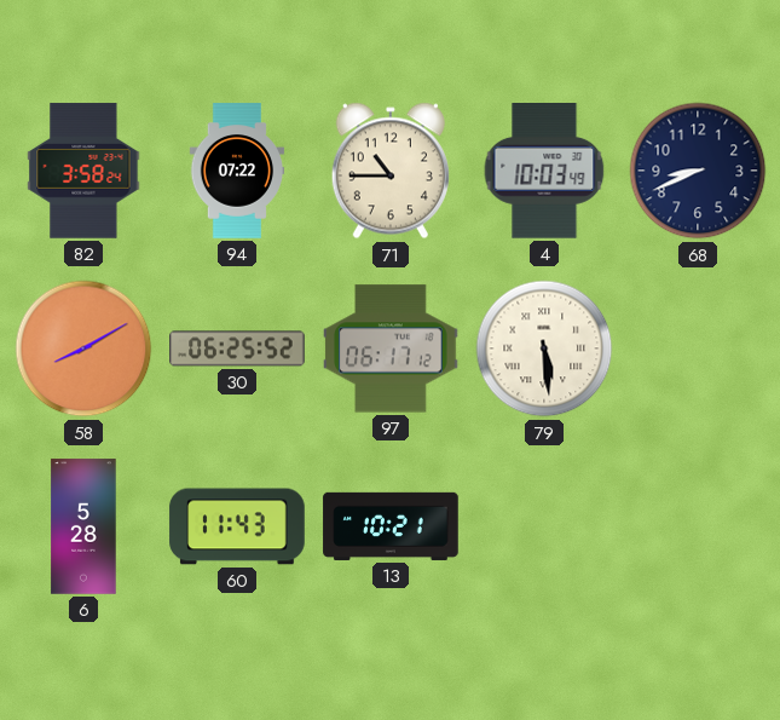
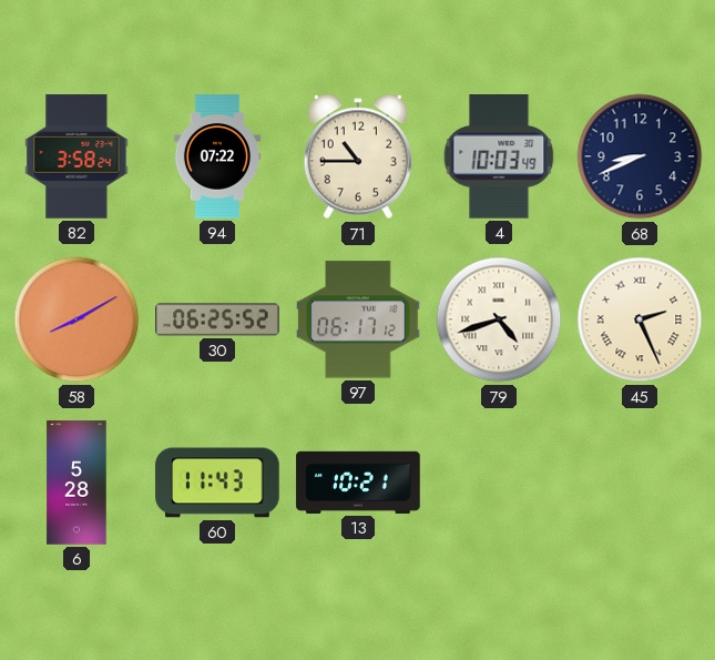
79: 5:29 -> 4:42
45: none -> 2:26
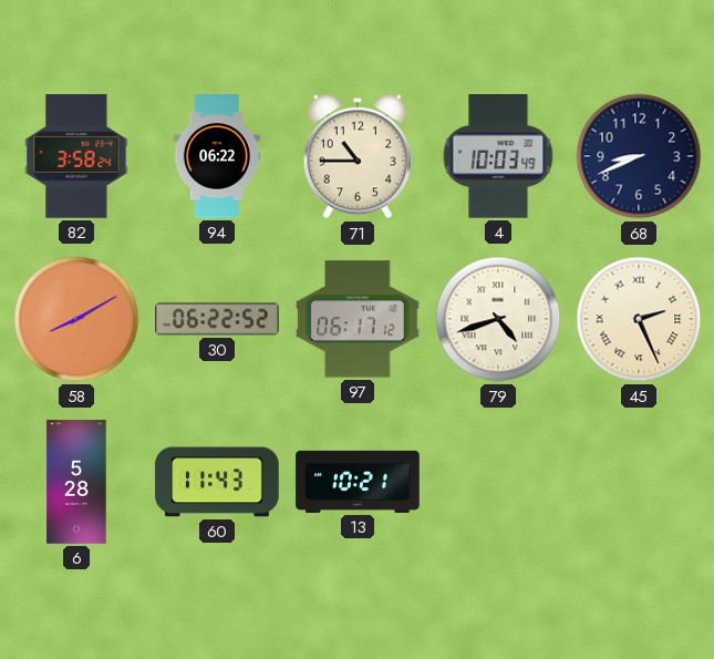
94: 07:22 -> 06:22
30: 06:25 -> 06:22
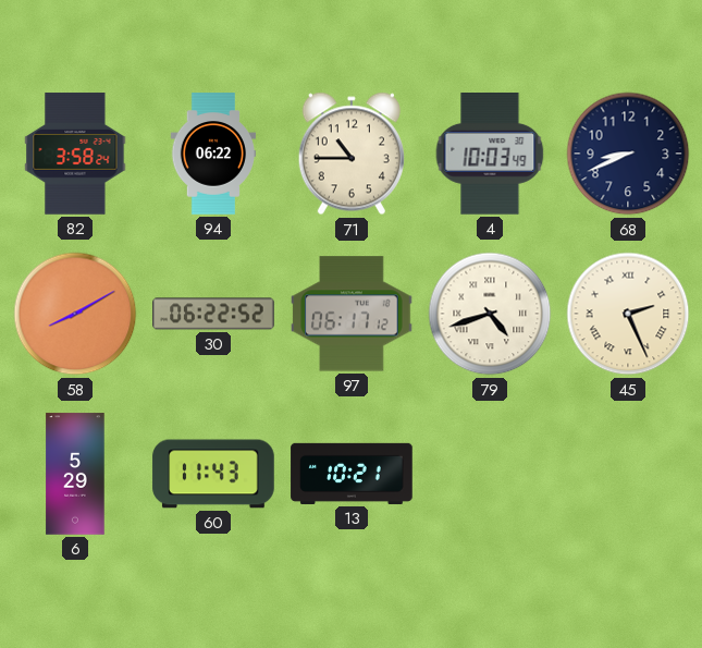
6: 5:28 -> 5:29
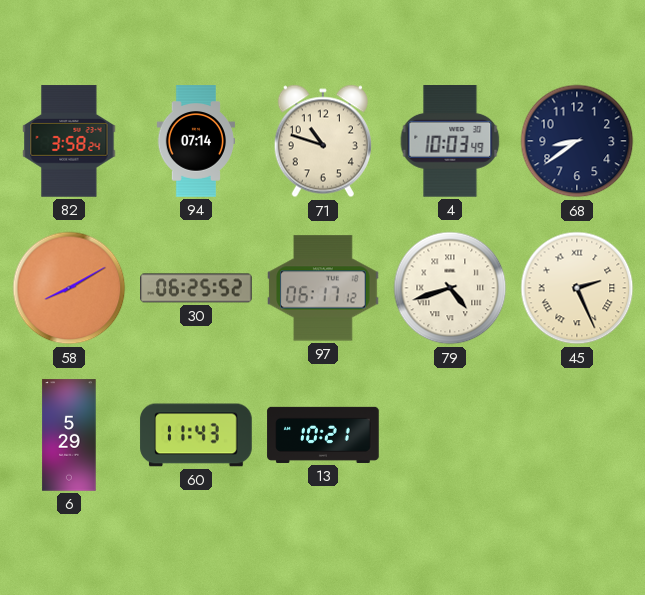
94: 06:22 -> 07:14
71: 10:45 -> 10:48
68: 8:41 -> 8:39
30: 06:22 -> 06:25
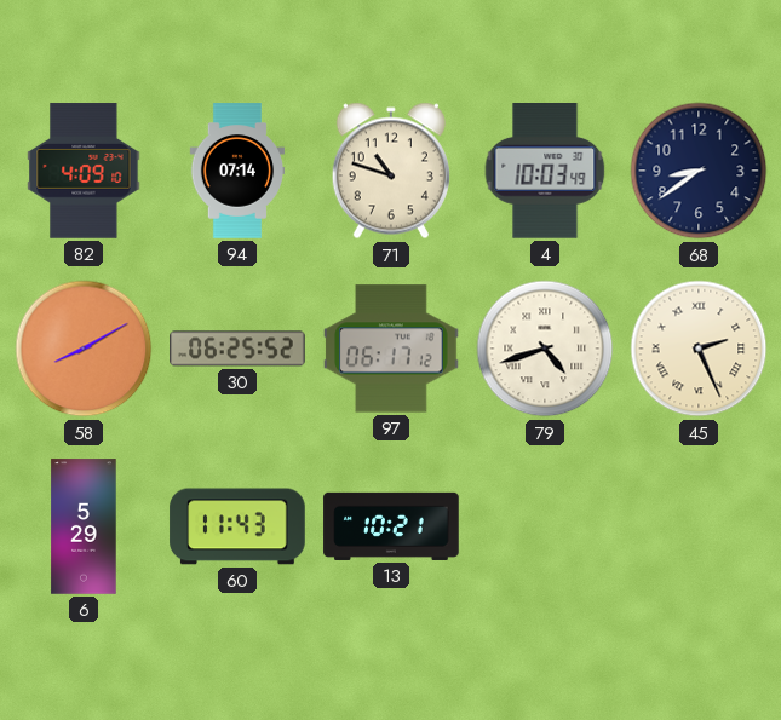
82: 3:58 -> 4:09
